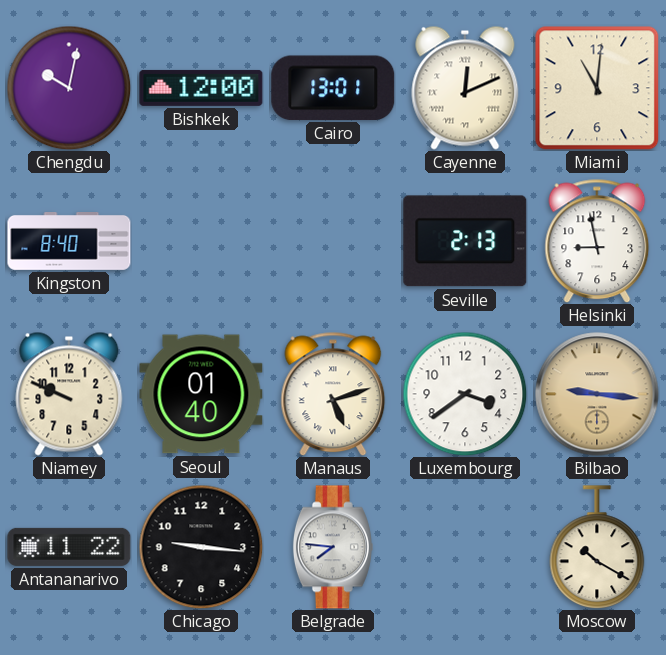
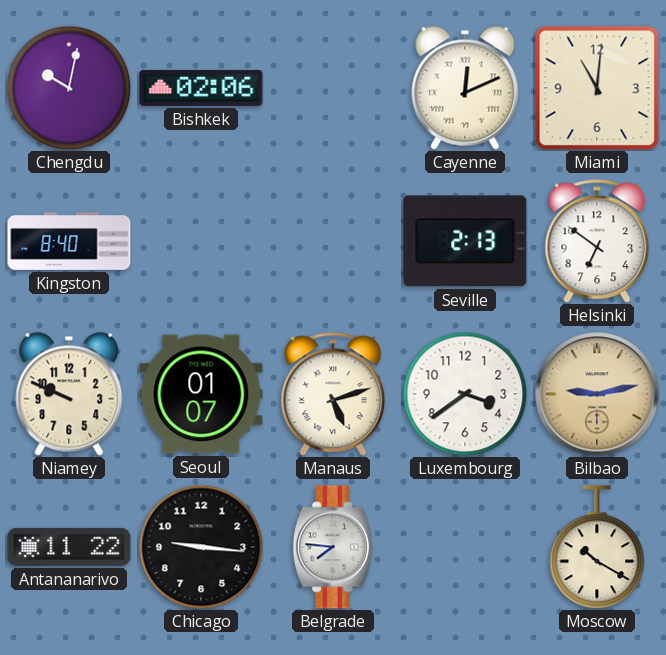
Bishkek: 12:00 -> 02:06
Cairo: 13:01 -> none
Helsinki: 8:58 -> 6:51
Seoul: 01:40 -> 01:07
Bilbao: 9:16 -> 9:13
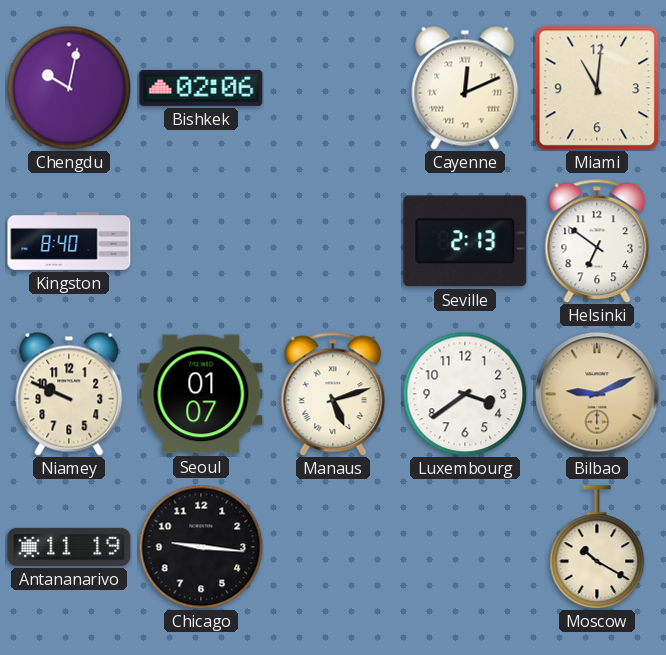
Bilbao: 9:13 -> 9:11
Antananarivo: 11:22 -> 11:19
Belgrade: 7:46 -> none
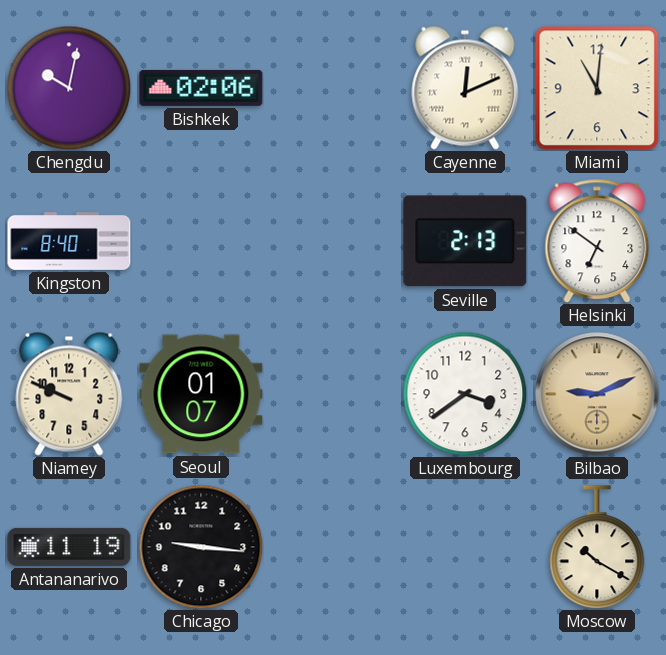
Manaus: 5:12 -> none
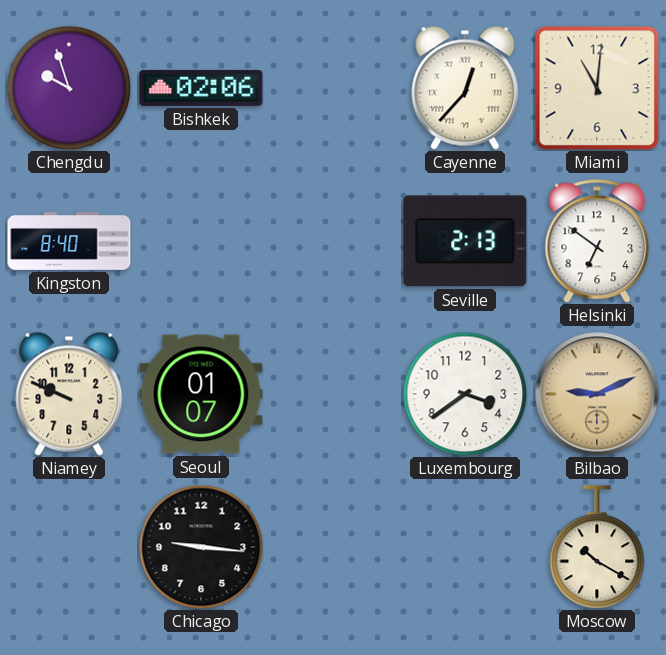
Chengdu: 10:02 -> 9:57
Cayenne: 12:11 -> 12:37
Antananarivo: 11:19 -> none
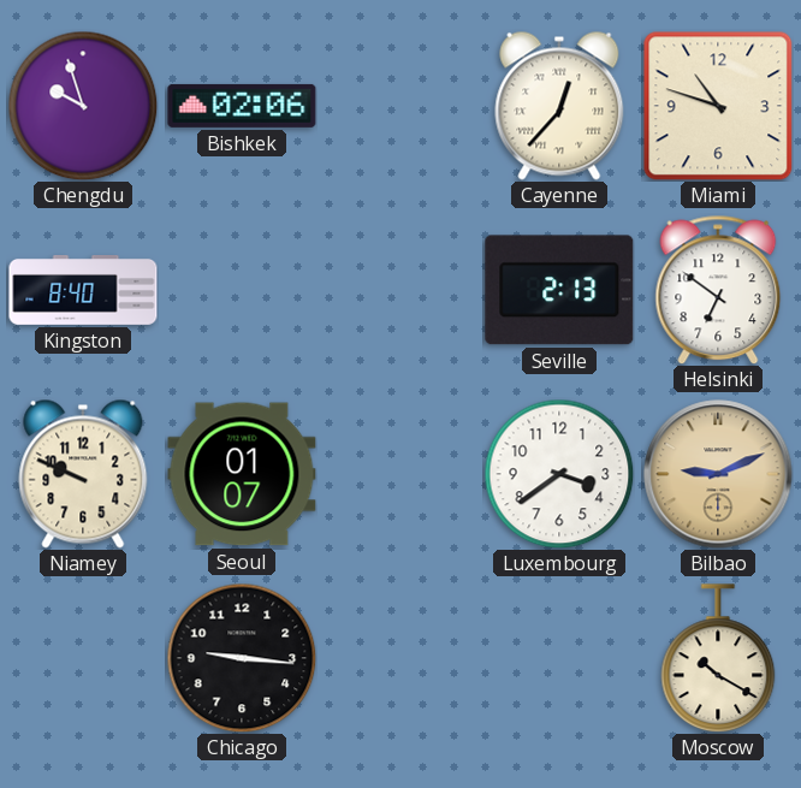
Miami: 11:01 -> 10:48
